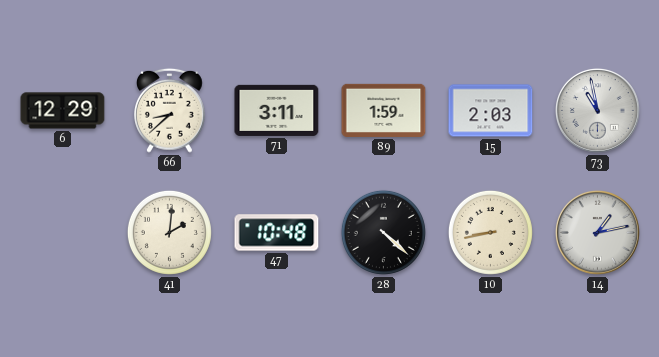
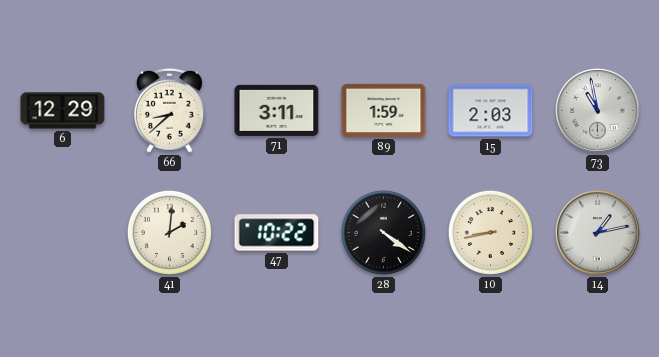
47: 10:48 -> 10:22
28: 4:22 -> 4:21
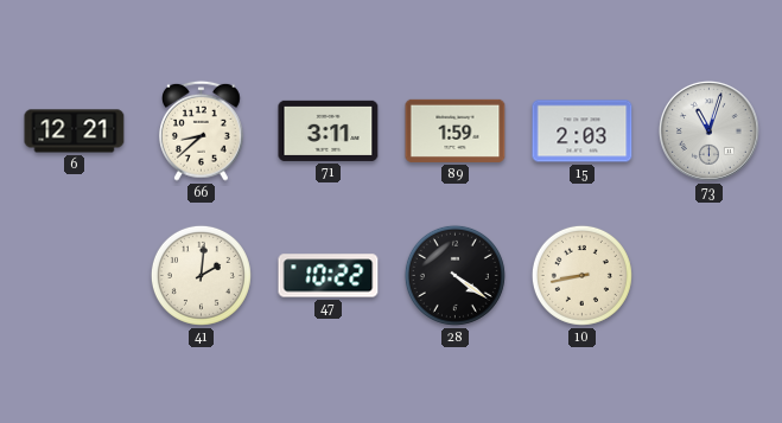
6: 12:29 -> 12:21
73: 10:58 -> 11:03
14: 1:13 -> none
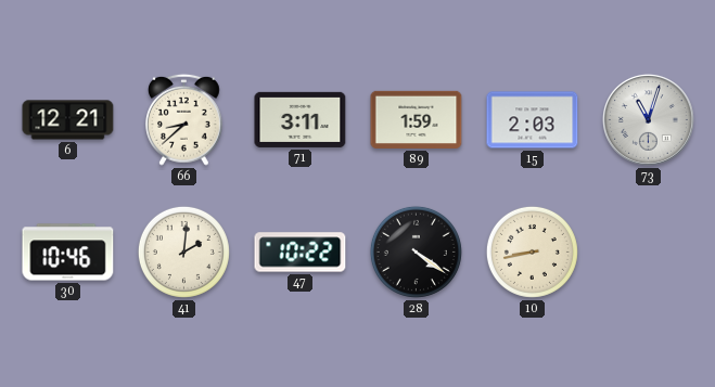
30: none -> 10:46
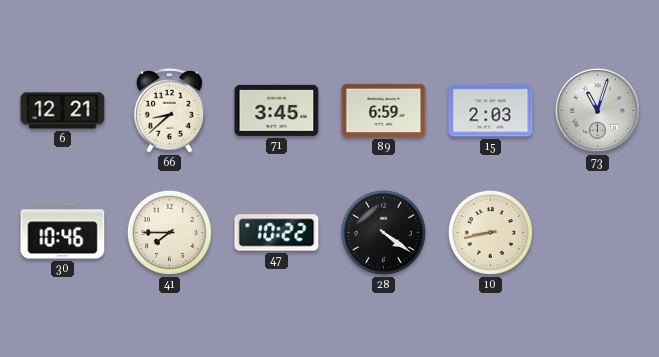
71: 3:11 -> 3:45
89: 1:59 -> 6:59
41: 2:01 -> 7:45
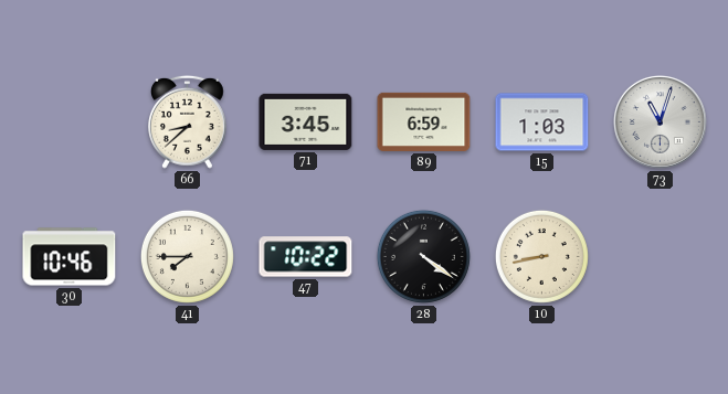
6: 12:21 -> none
15: 2:03 -> 1:03
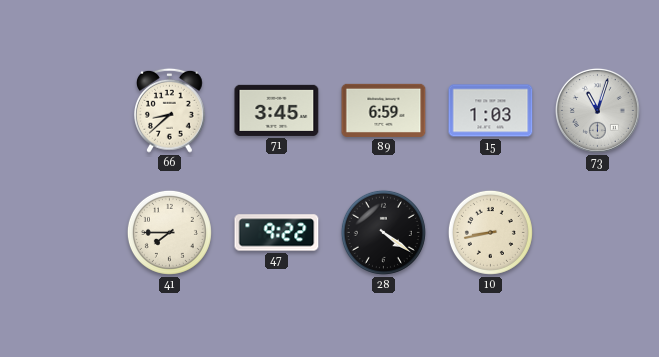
30: 10:46 -> none
47: 10:22 -> 9:22
